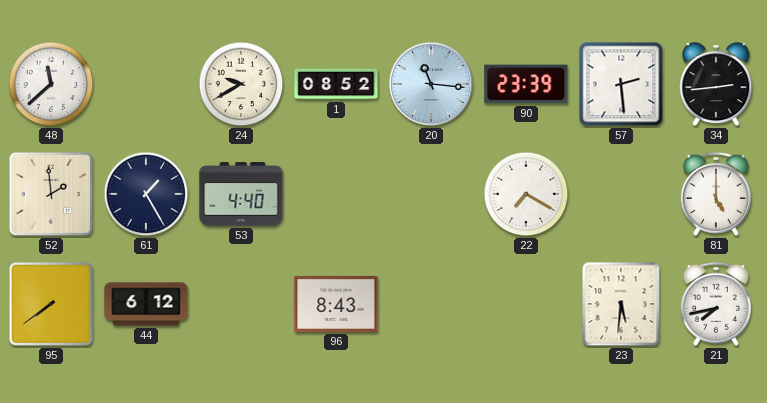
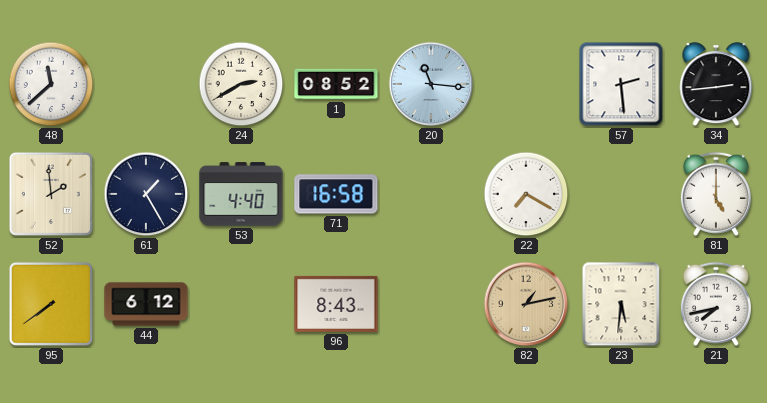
24: 9:40 -> 2:40
90: 23:39 -> none
71: none -> 16:58
82: none -> 1:13
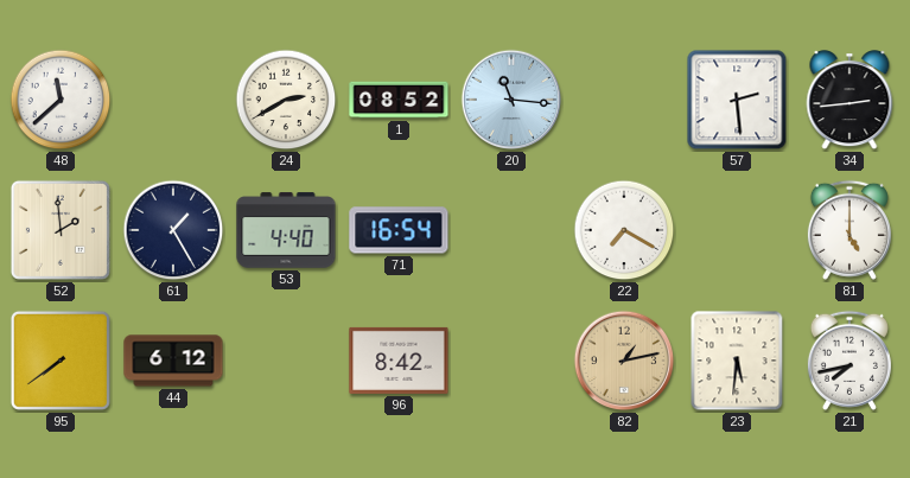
71: 16:58 -> 16:54
96: 8:43 -> 8:42
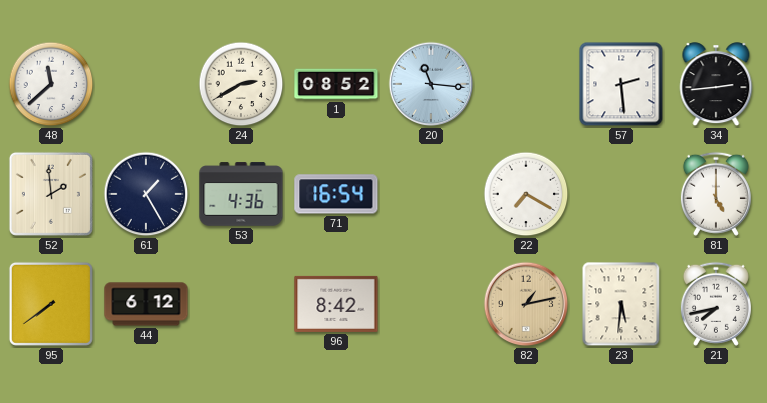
53: 4:40 -> 4:36
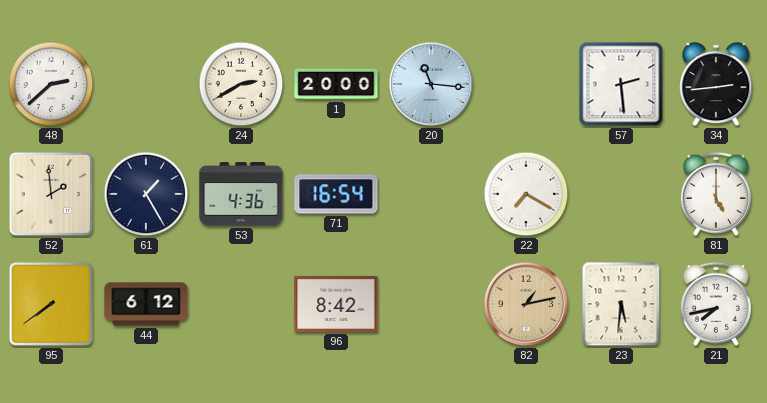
48: 11:38 -> 2:38
1: 08:52 -> 20:00
